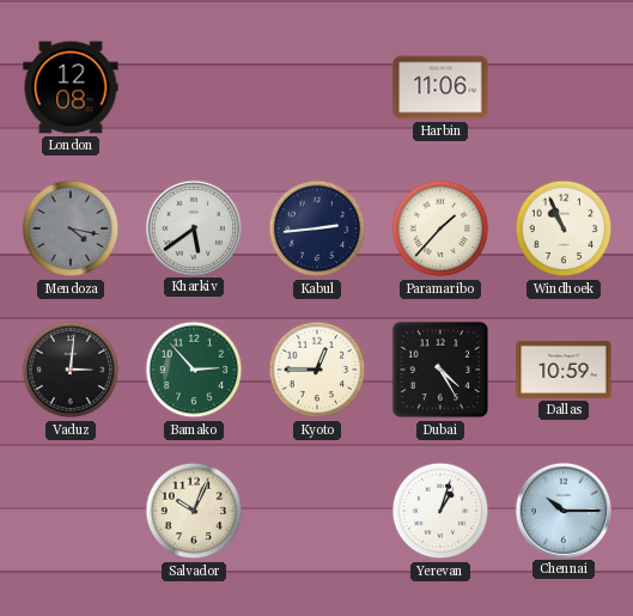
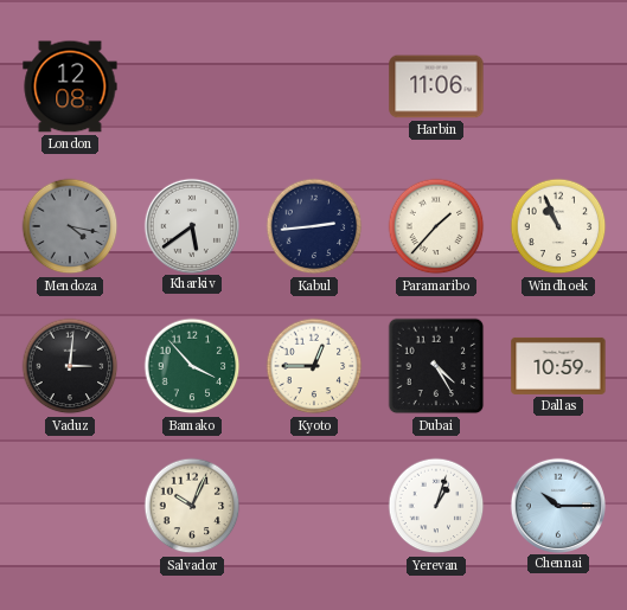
Bamako: 2:53 -> 3:53
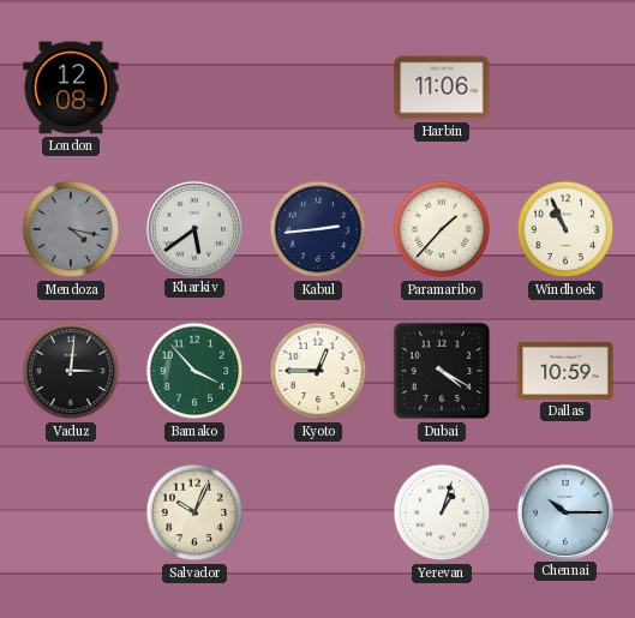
Dubai: 4:25 -> 4:20
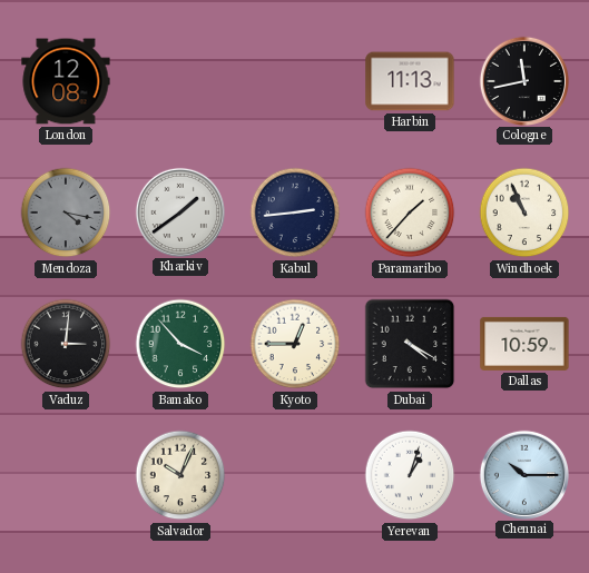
Harbin: 11:06 -> 11:13
Cologne: none -> 11:43
Kharkiv: 5:39 -> 1:39
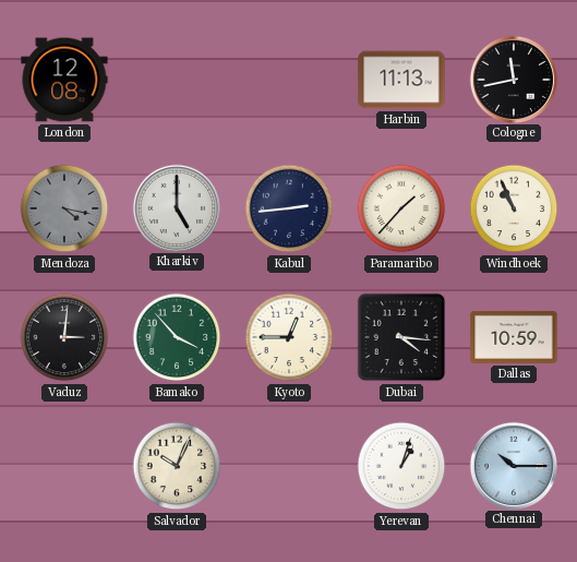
Kharkiv: 1:39 -> 5:00
Dubai: 4:20 -> 4:16
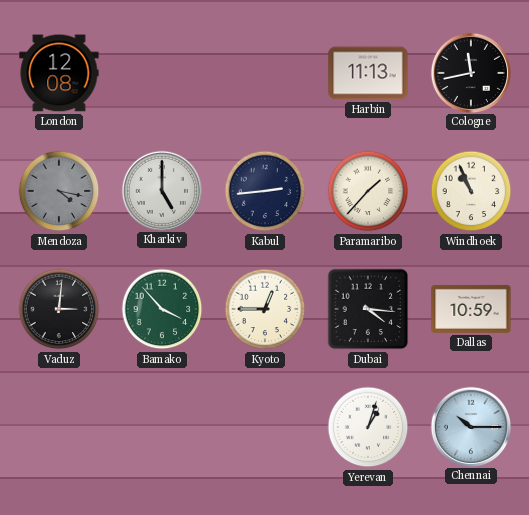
Salvador: 10:04 -> none
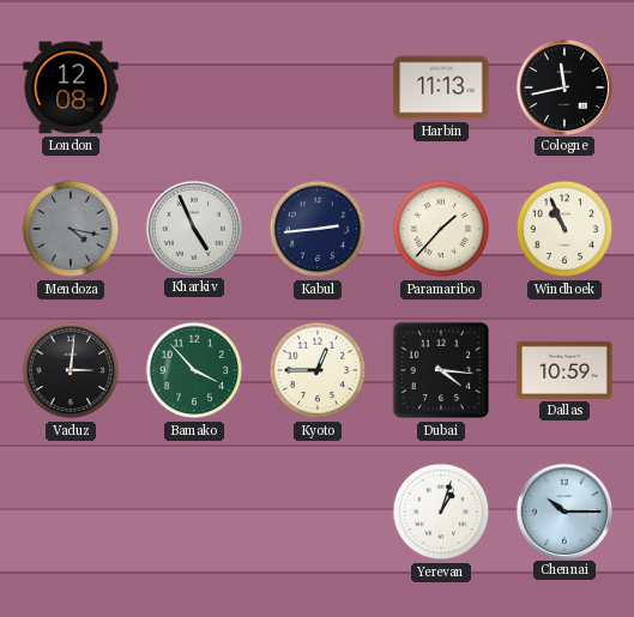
Kharkiv: 5:00 -> 4:56
